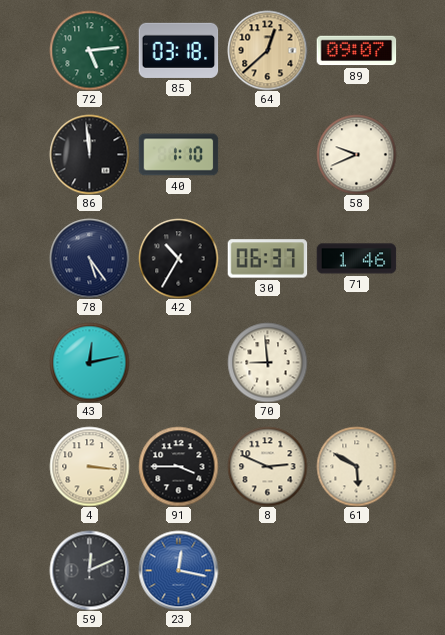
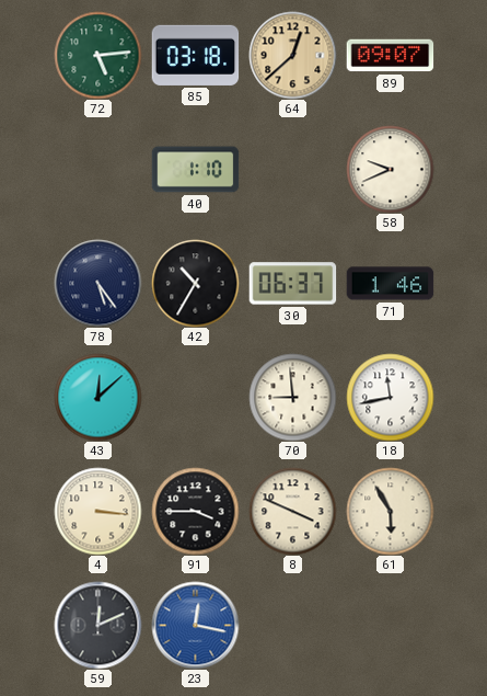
86: 11:59 -> none
43: 12:13 -> 12:08
18: none -> 11:43
8: 2:49 -> 3:49
61: 5:50 -> 5:55
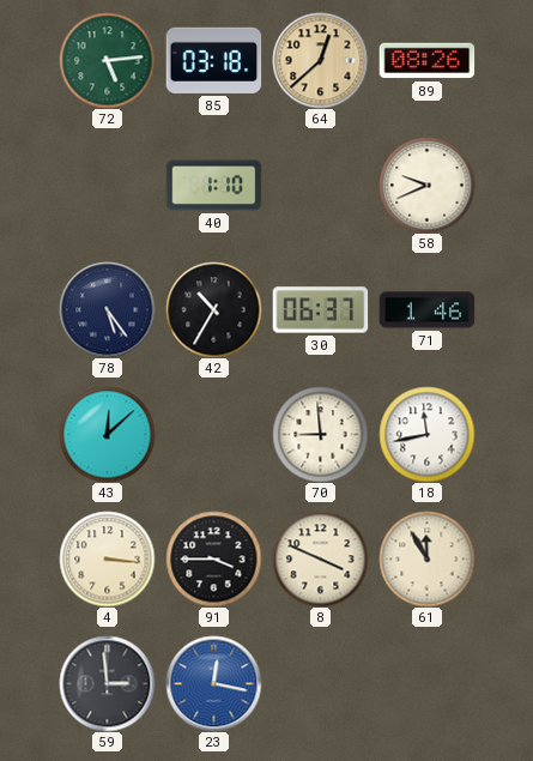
89: 09:07 -> 08:26
61: 5:55 -> 11:55
59: 12:11 -> 2:59
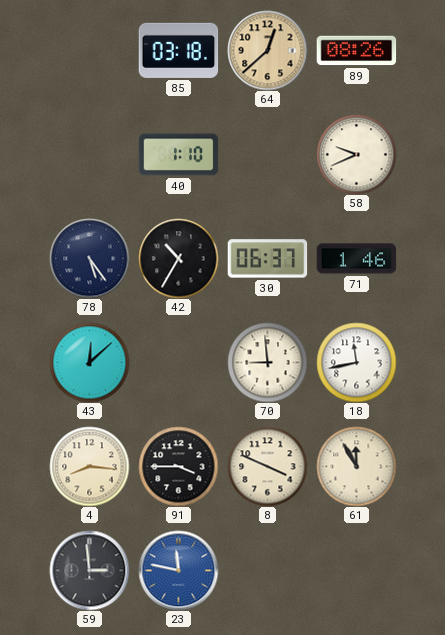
72: 5:14 -> none
4: 3:16 -> 8:16
23: 12:17 -> 11:47
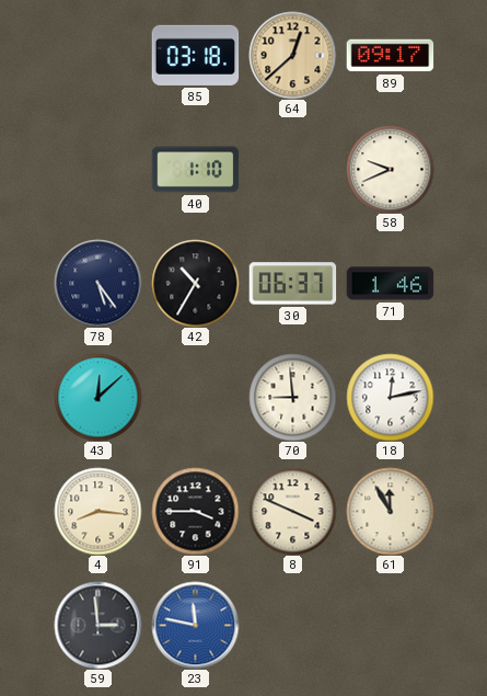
89: 08:26 -> 09:17
18: 11:43 -> 12:13
